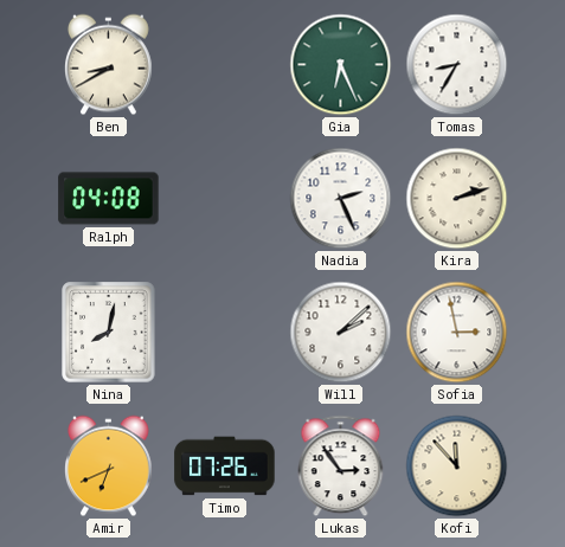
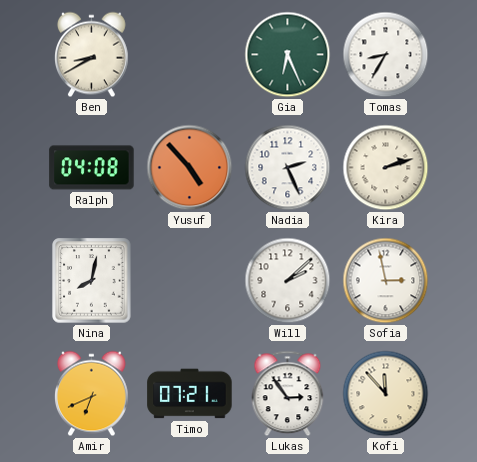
Yusuf: none -> 4:53
Timo: 07:26 -> 07:21
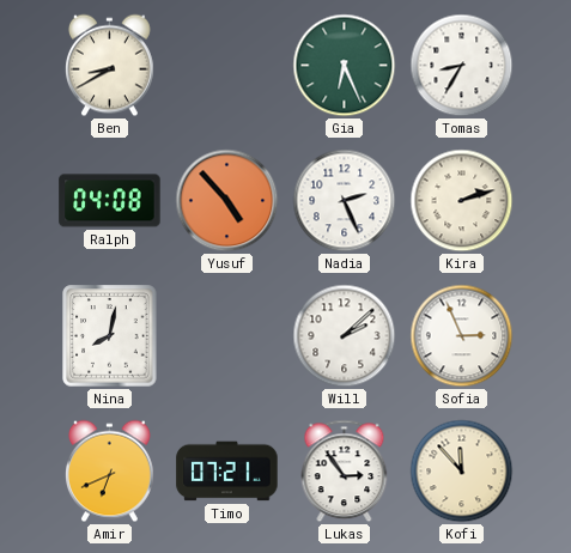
Sofia: 2:58 -> 2:56
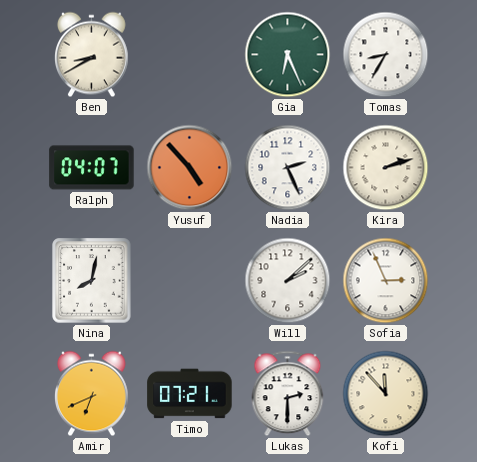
Ralph: 04:08 -> 04:07
Lukas: 2:54 -> 2:30
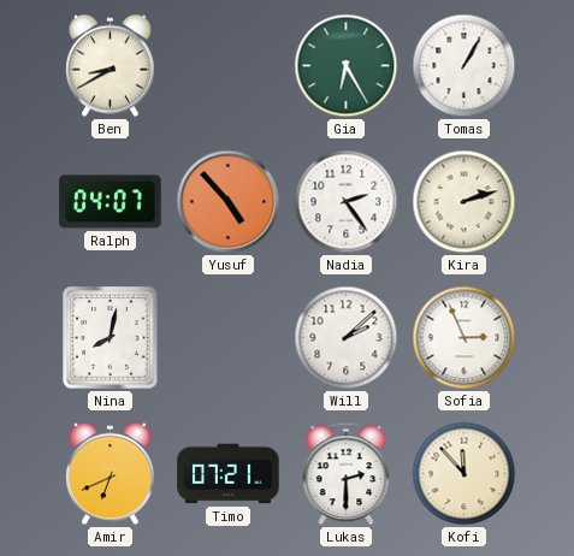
Gia: 6:26 -> 6:25
Tomas: 8:35 -> 1:05
Nadia: 2:26 -> 2:24
